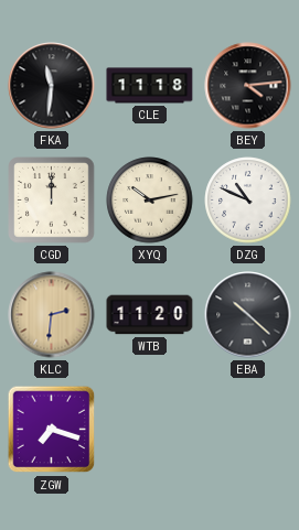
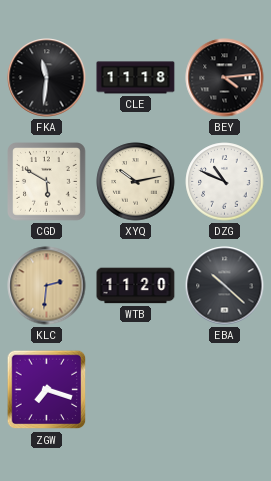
CGD: 12:00 -> 5:50
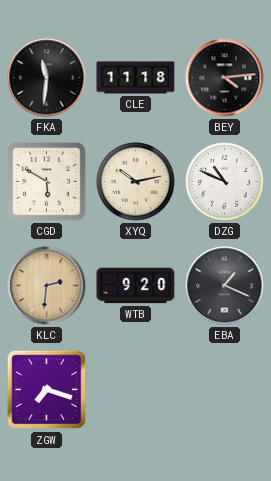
WTB: 11:20 -> 9:20
EBA: 10:22 -> 1:19
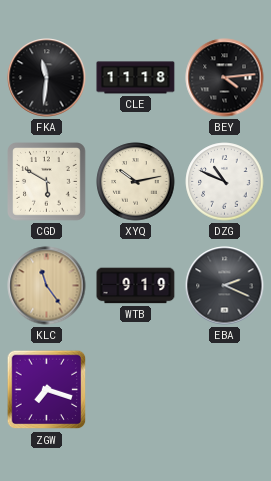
KLC: 2:31 -> 11:24
WTB: 9:20 -> 9:19
EBA: 1:19 -> 2:19
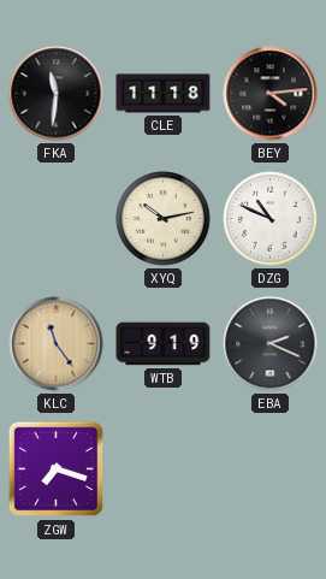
CGD: 5:50 -> none
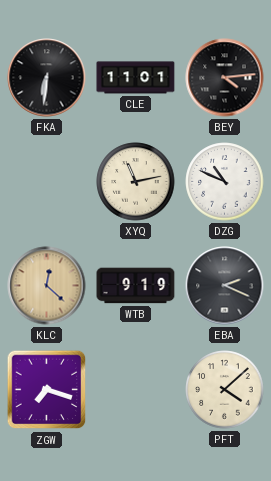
FKA: 11:31 -> 6:31
CLE: 11:18 -> 11:01
XYQ: 10:13 -> 11:13
KLC: 11:24 -> 12:22
PFT: none -> 4:08
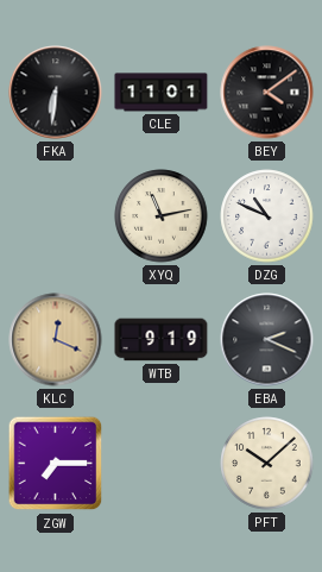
BEY: 4:14 -> 4:09
KLC: 12:22 -> 12:19
ZGW: 7:18 -> 7:15
PFT: 4:08 -> 10:08
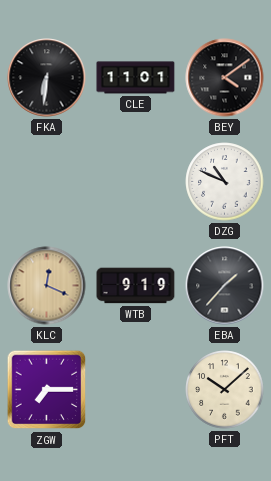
XYQ: 11:13 -> none
EBA: 2:19 -> 1:37
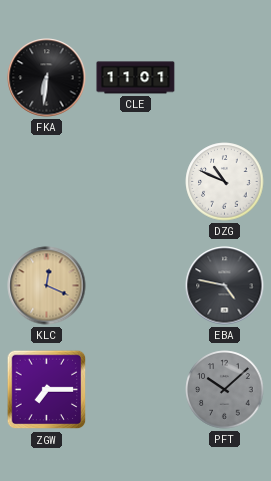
BEY: 4:09 -> none
WTB: 9:19 -> none
EBA: 1:37 -> 4:47
PFT dial: cream -> grey
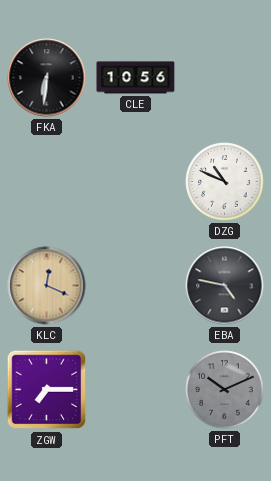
CLE: 11:01 -> 10:56
PFT: 10:08 -> 10:11
